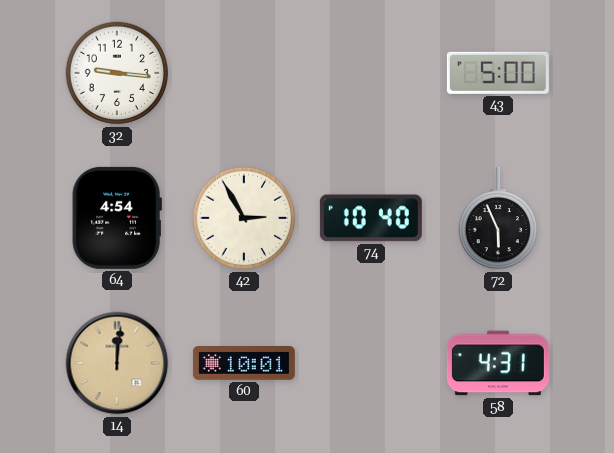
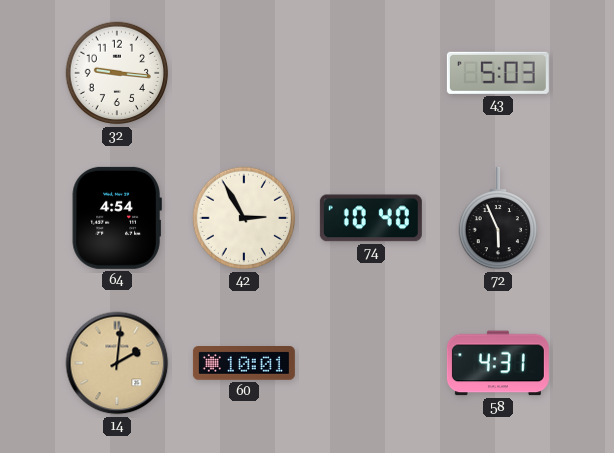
43: 5:00 -> 5:03
14: 12:01 -> 2:01
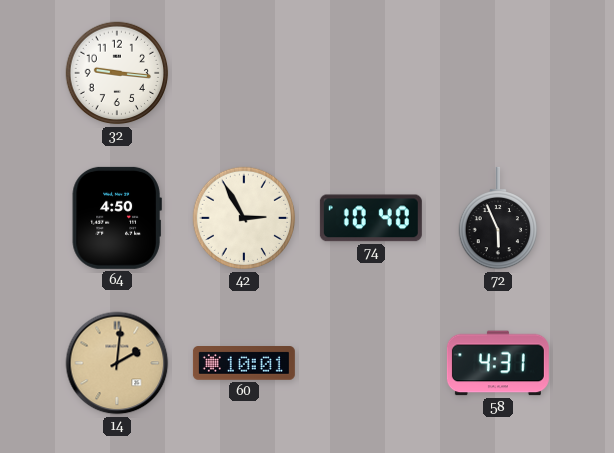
43: 5:03 -> none
64: 4:54 -> 4:50
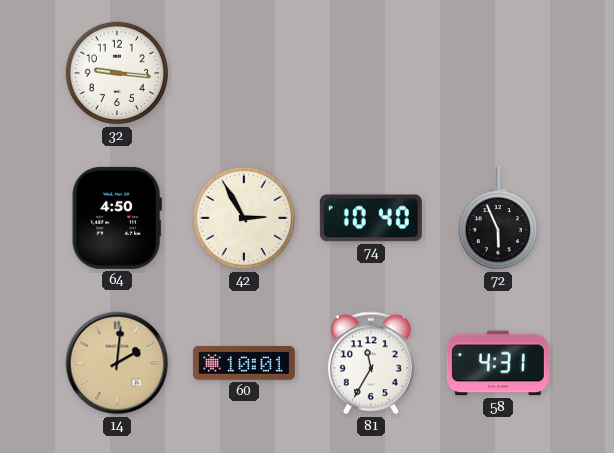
81: none -> 11:35
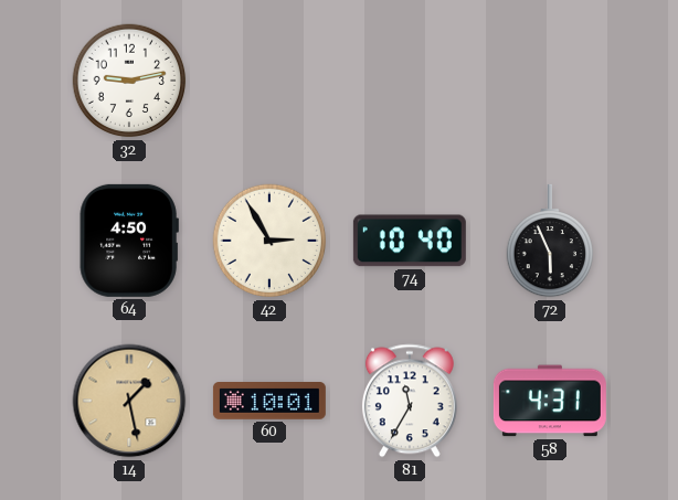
32: 9:16 -> 9:13
14: 2:01 -> 1:28
